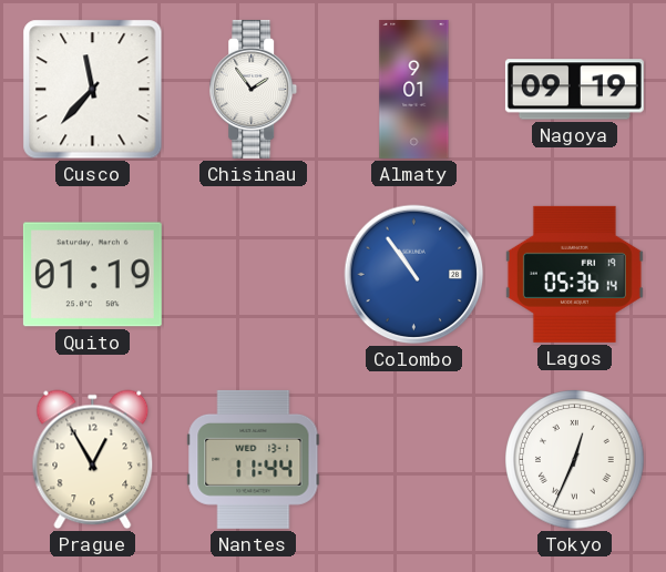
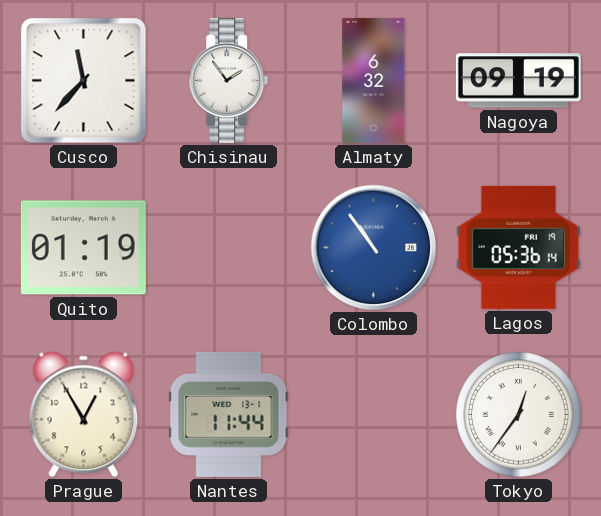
Almaty: 9:01 -> 6:32
Tokyo: 12:34 -> 12:36
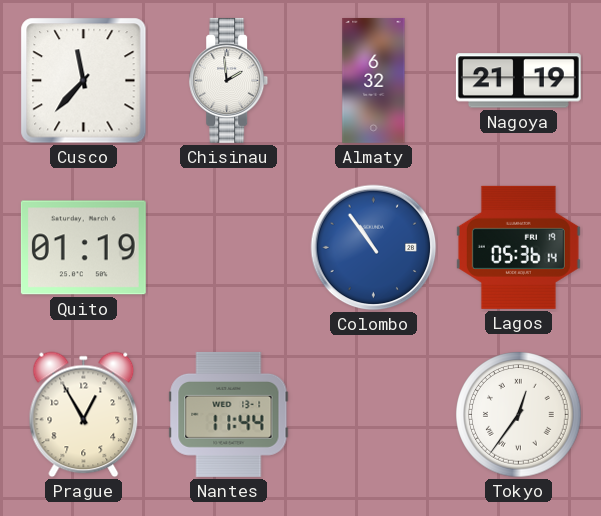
Chisinau: 1:54 -> 1:59
Nagoya: 09:19 -> 21:19
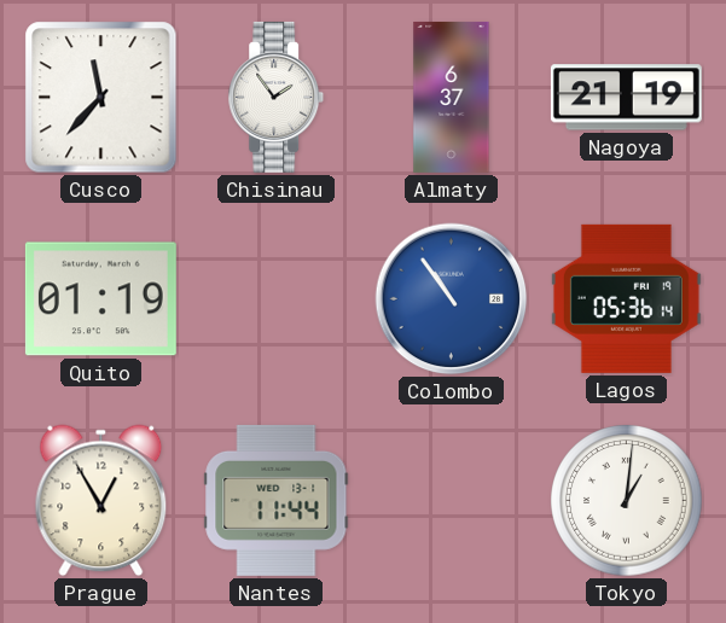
Chisinau: 1:59 -> 1:54
Almaty: 6:32 -> 6:37
Tokyo: 12:36 -> 1:01
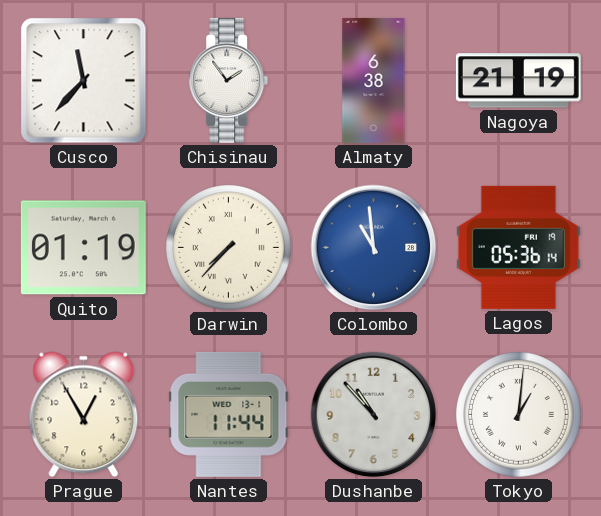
Almaty: 6:37 -> 6:38
Darwin: none -> 7:37
Colombo: 10:54 -> 10:59
Dushanbe: none -> 10:53
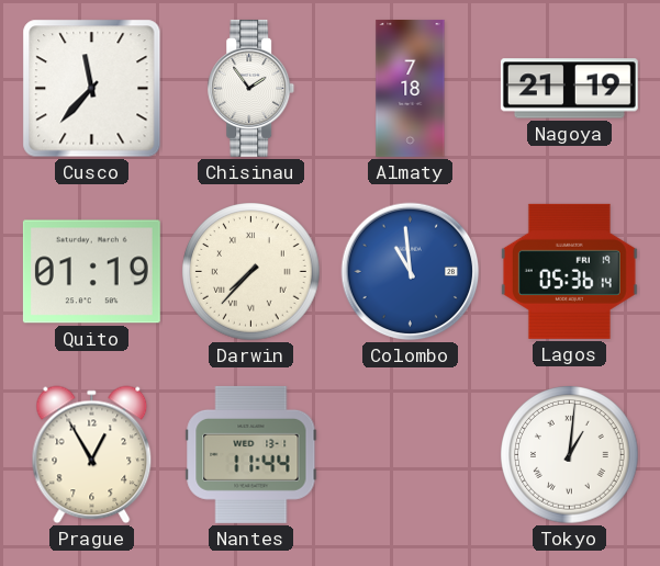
Almaty: 6:38 -> 7:18
Dushanbe: 10:53 -> none
